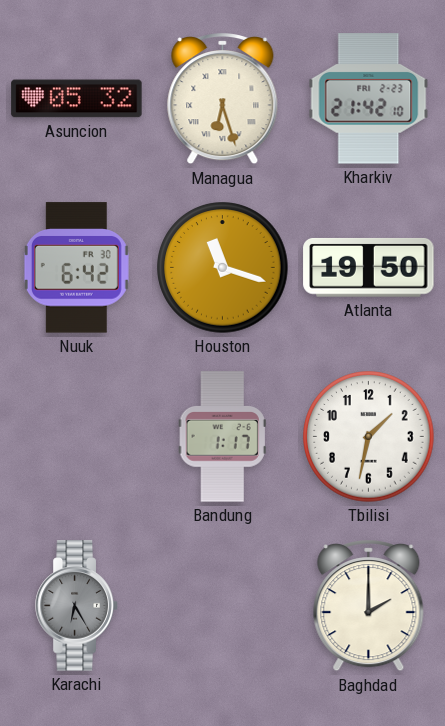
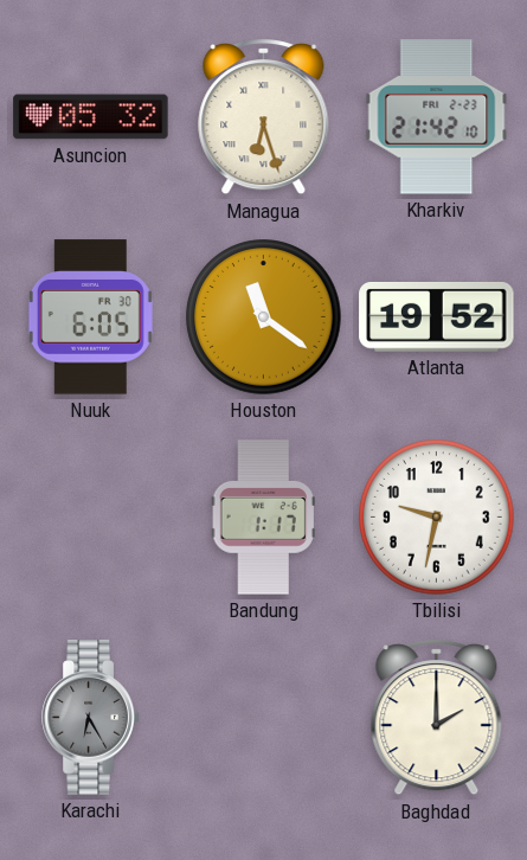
Nuuk: 6:42 -> 6:05
Houston: 11:18 -> 11:21
Atlanta: 19:50 -> 19:52
Tbilisi: 1:32 -> 9:32
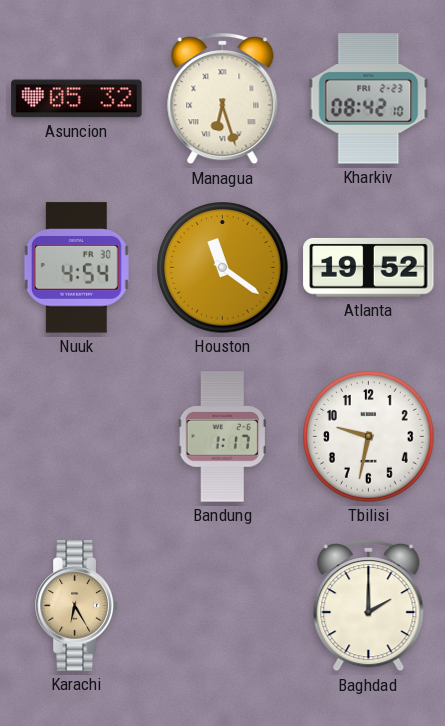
Kharkiv: 21:42 -> 08:42
Nuuk: 6:05 -> 4:54
Karachi dial: grey -> champagne
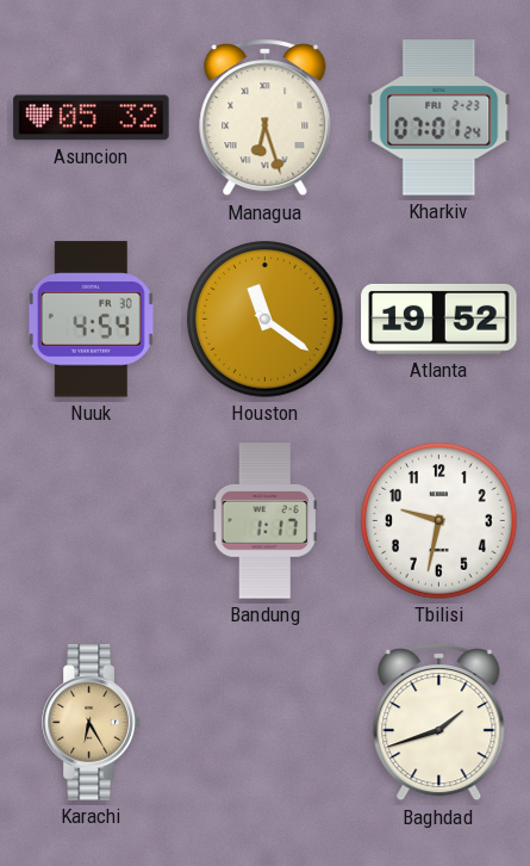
Kharkiv: 08:42 -> 07:01
Baghdad: 2:00 -> 1:42
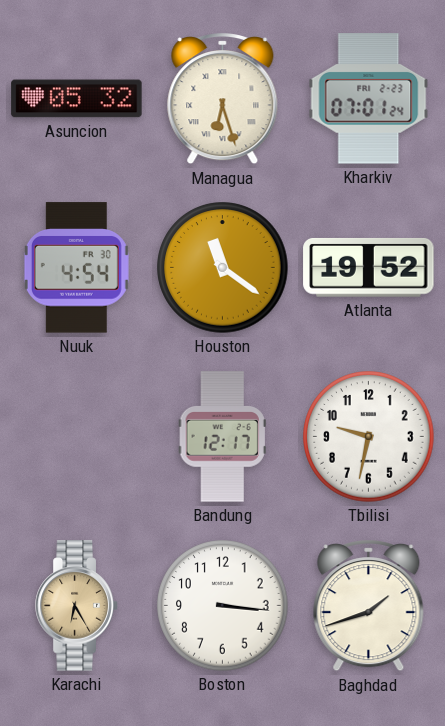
Bandung: 1:17 -> 12:17
Boston: none -> 3:16
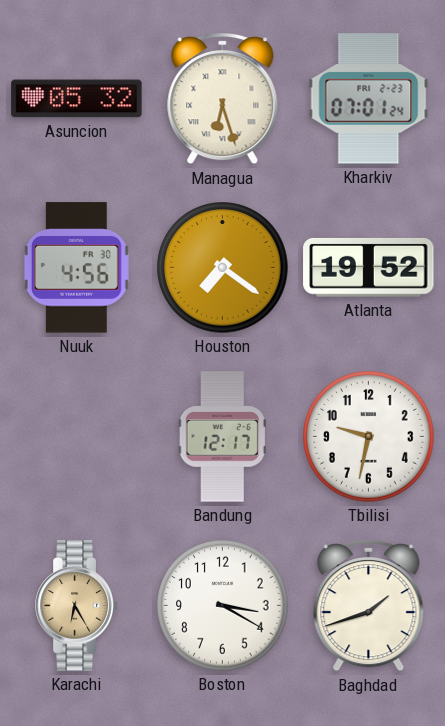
Nuuk: 4:54 -> 4:56
Houston: 11:21 -> 7:21
Boston: 3:16 -> 3:20
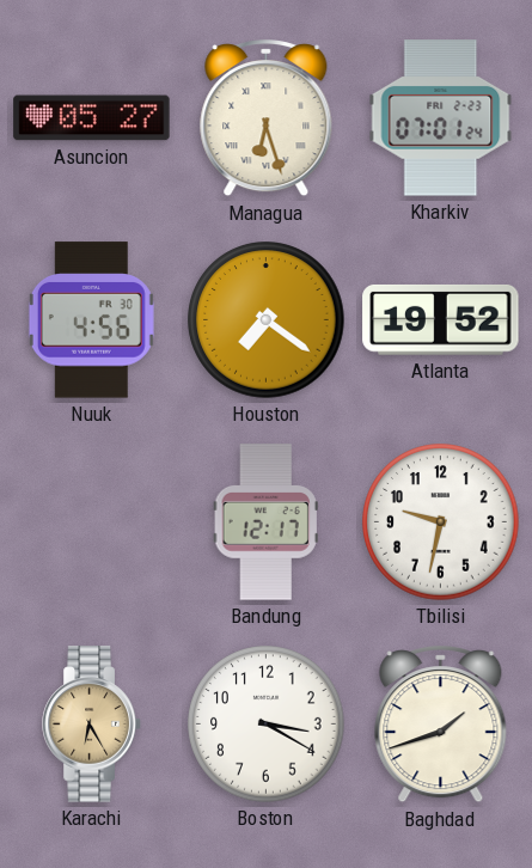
Asuncion: 05:32 -> 05:27
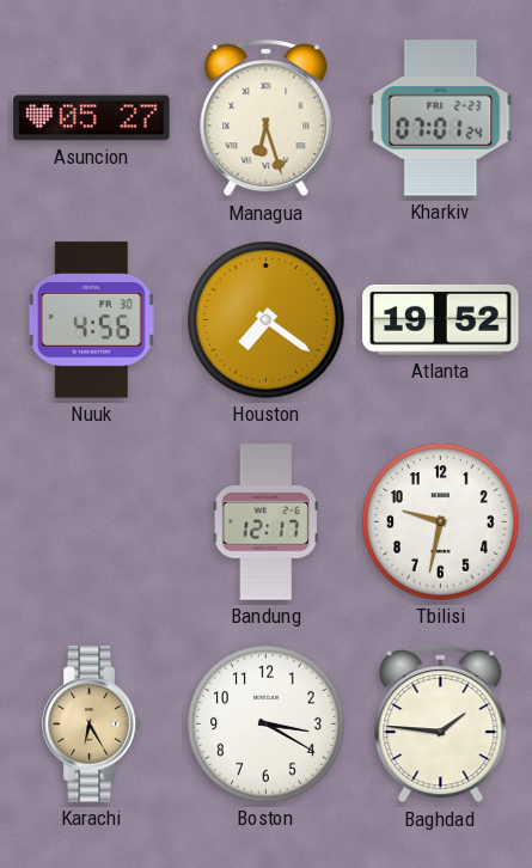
Baghdad: 1:42 -> 1:46
